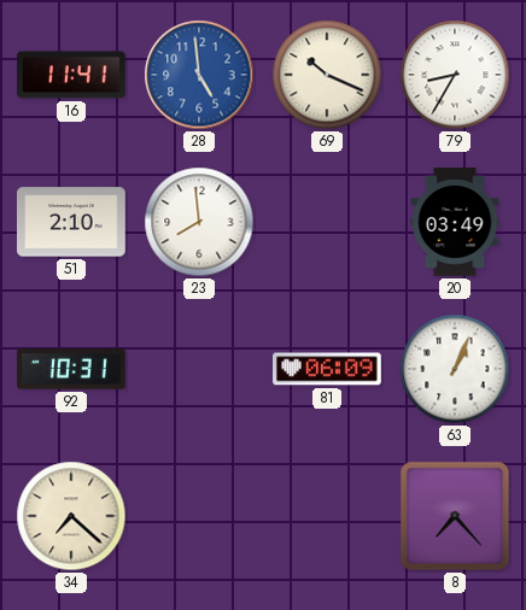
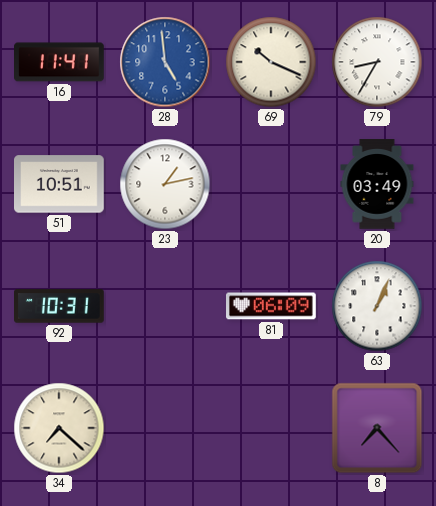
51: 2:10 -> 10:51
23: 7:59 -> 1:13
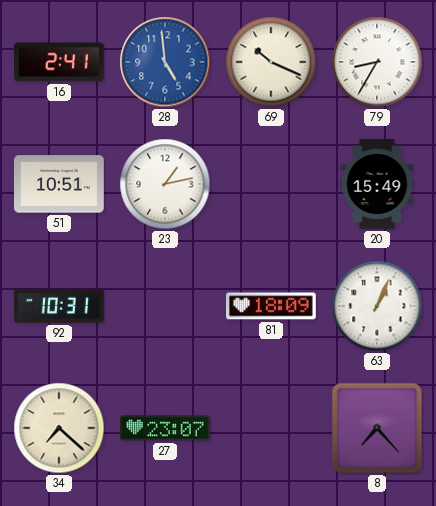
16: 11:41 -> 2:41
20: 03:49 -> 15:49
81: 06:09 -> 18:09
27: none -> 23:07
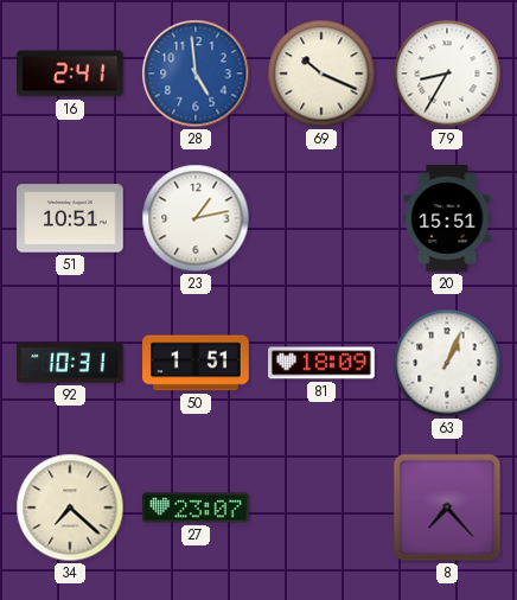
20: 15:49 -> 15:51
50: none -> 1:51
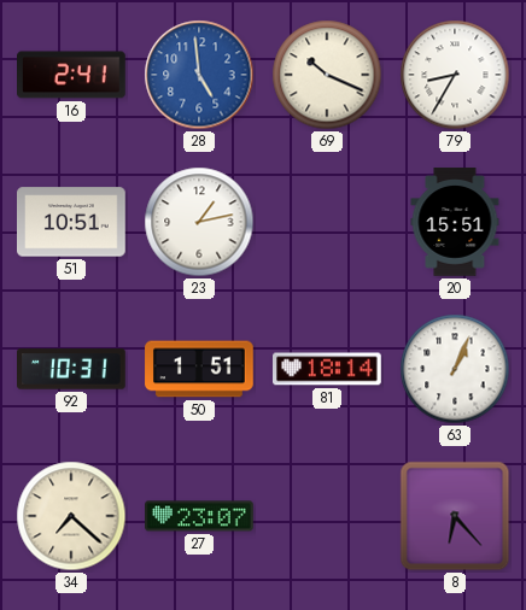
81: 18:09 -> 18:14
8: 7:23 -> 6:23
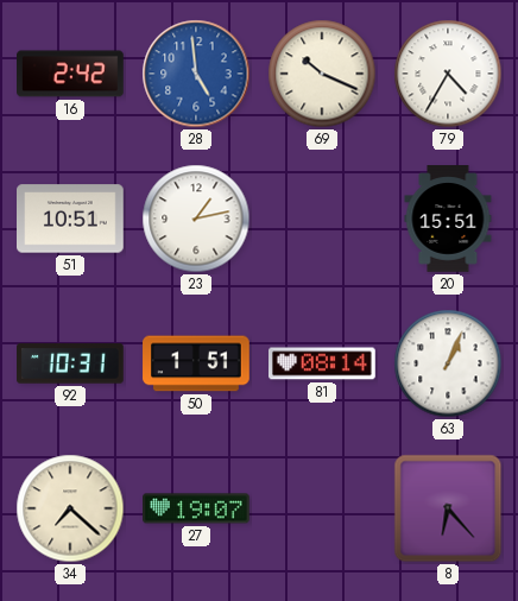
16: 2:41 -> 2:42
79: 8:35 -> 4:35
81: 18:14 -> 08:14
27: 23:07 -> 19:07
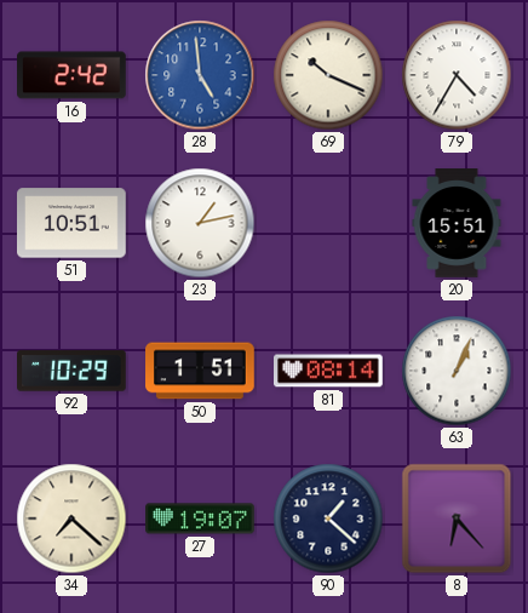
92: 10:31 -> 10:29
90: none -> 1:22
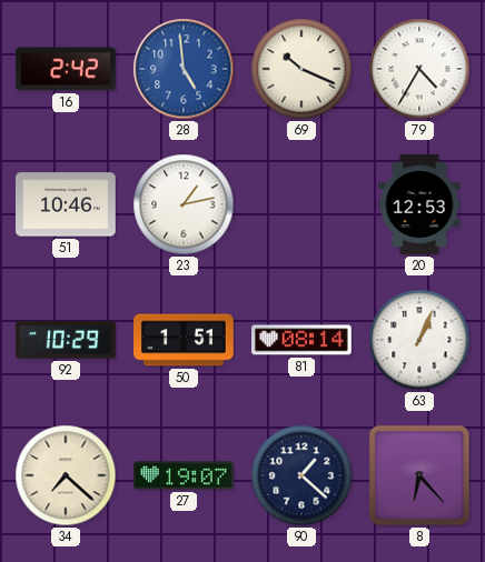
51: 10:51 -> 10:46
20: 15:51 -> 12:53
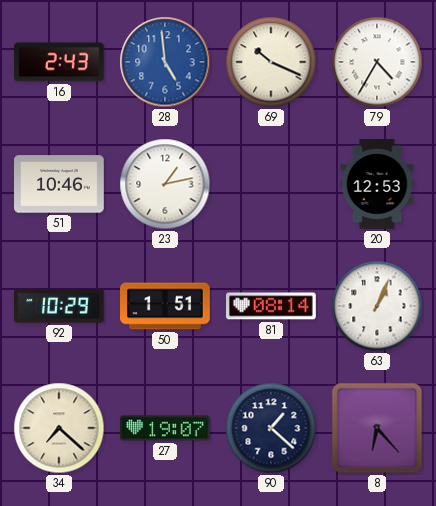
16: 2:42 -> 2:43
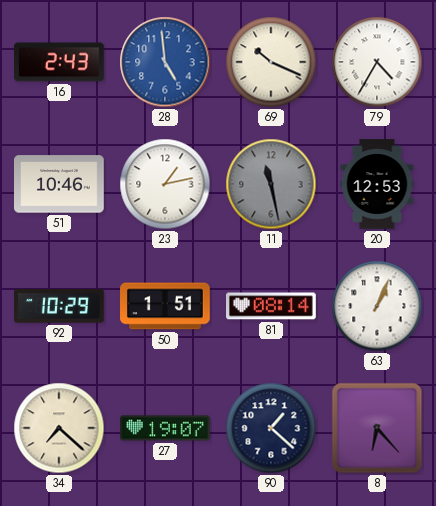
11: none -> 11:28
